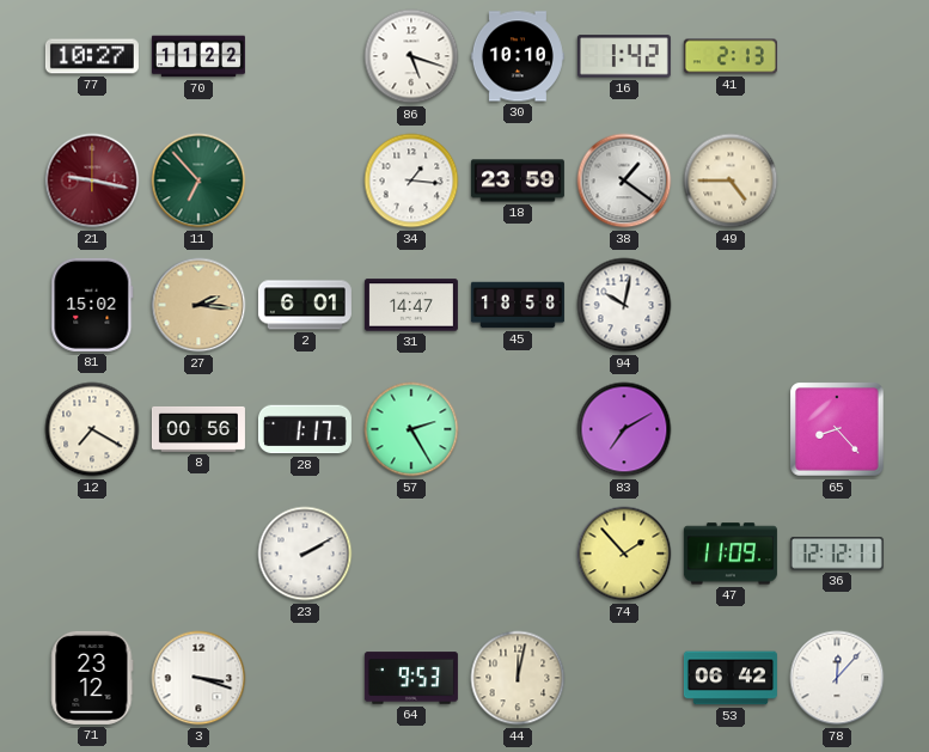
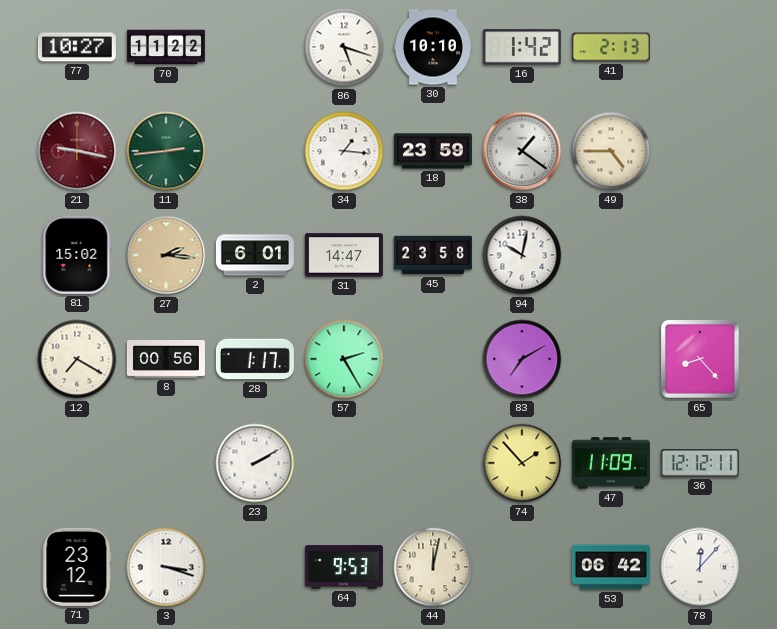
11: 6:53 -> 2:44
45: 18:58 -> 23:58
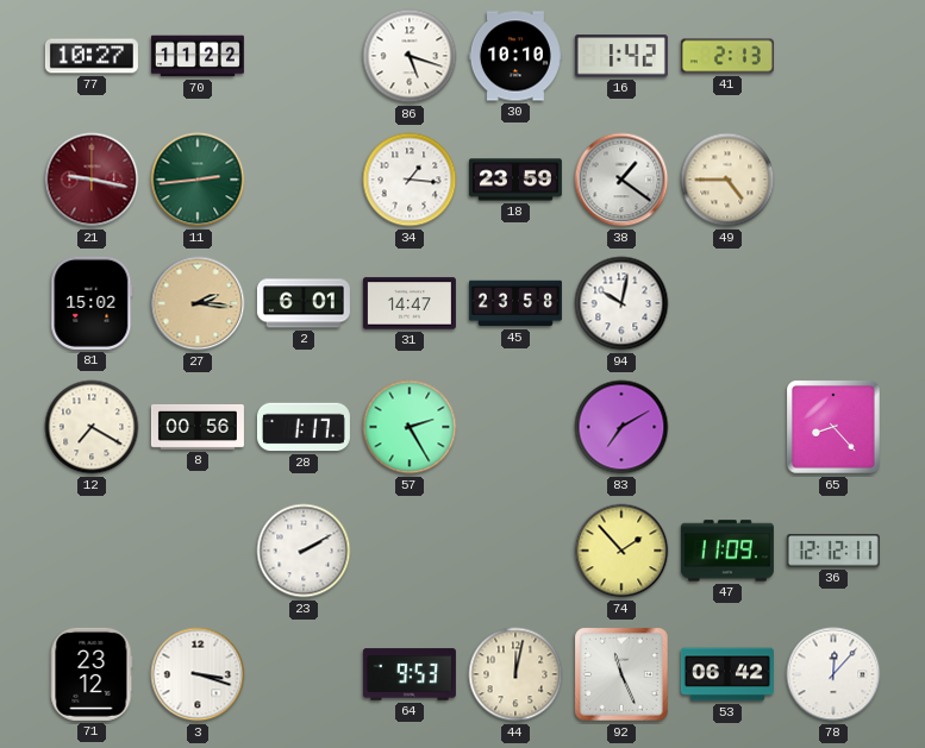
92: none -> 11:26
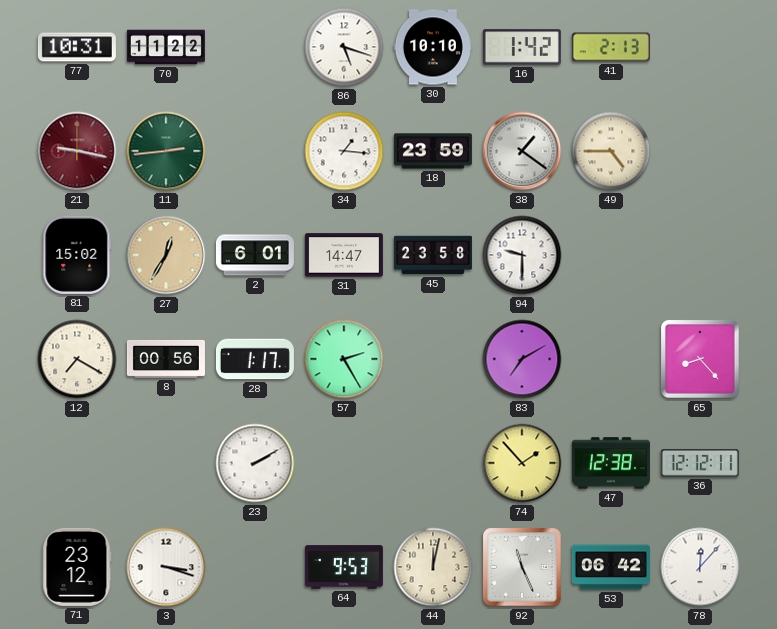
77: 10:27 -> 10:31
27: 2:16 -> 12:35
94: 10:02 -> 9:30
47: 11:09 -> 12:38
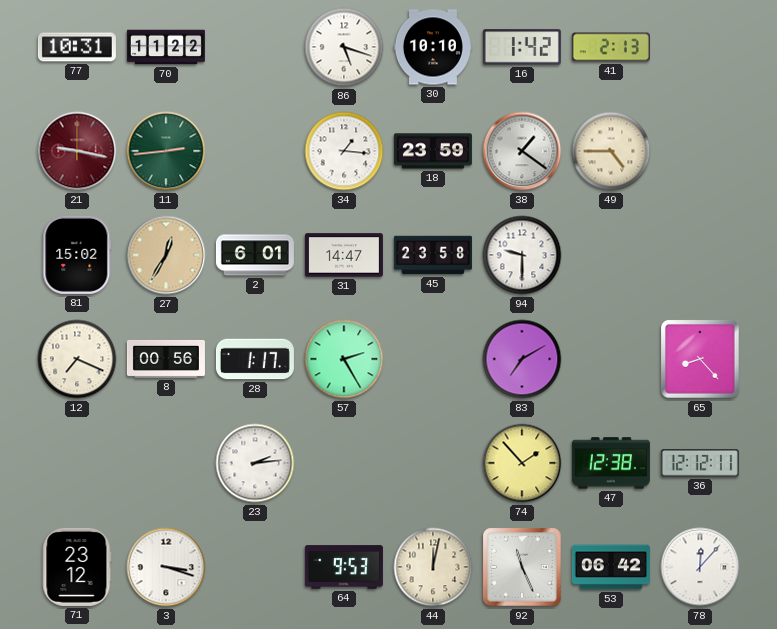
12: 7:20 -> 7:19
23: 2:10 -> 2:14
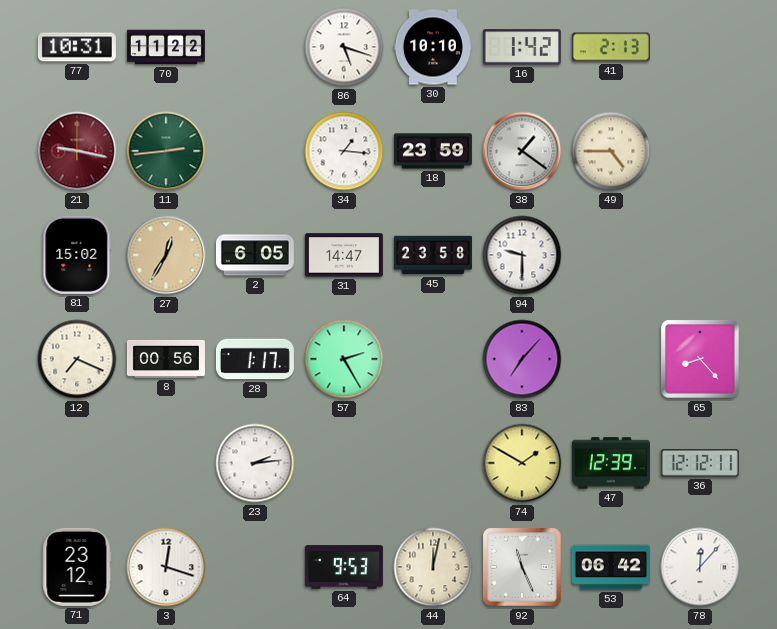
2: 6:01 -> 6:05
83: 7:10 -> 7:07
74: 1:53 -> 1:50
47: 12:38 -> 12:39
3: 3:18 -> 12:18
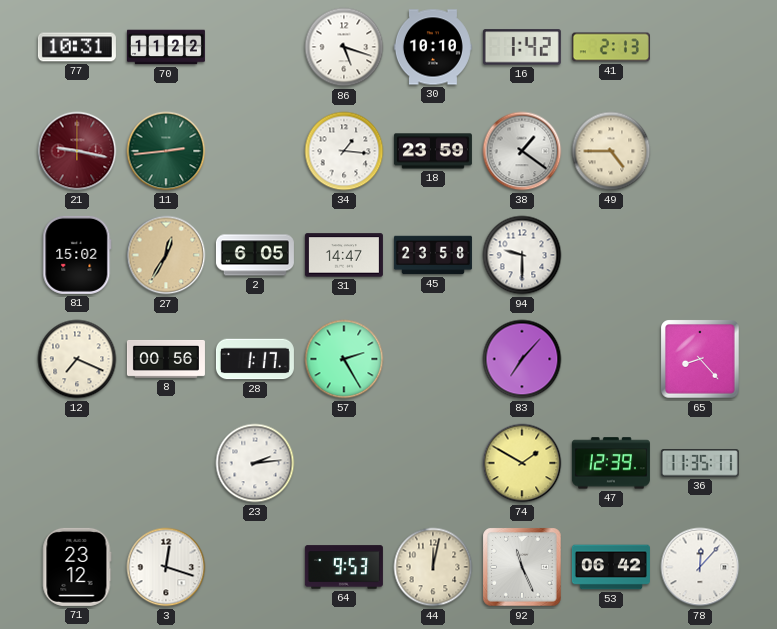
36: 12:12 -> 11:35
